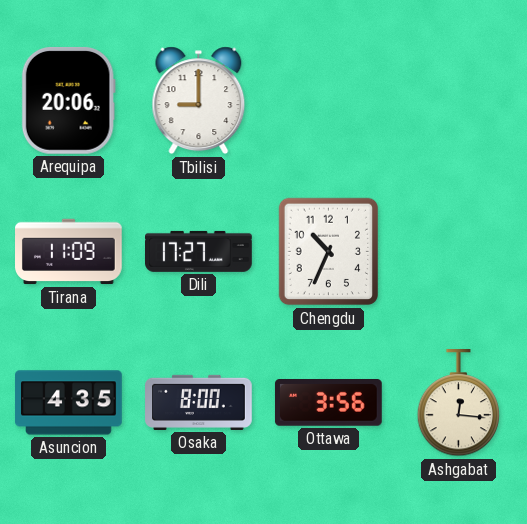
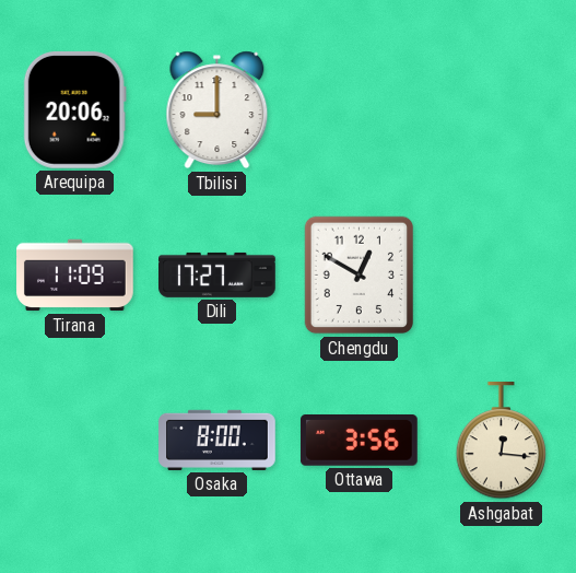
Chengdu: 10:34 -> 12:50
Asuncion: 4:35 -> none
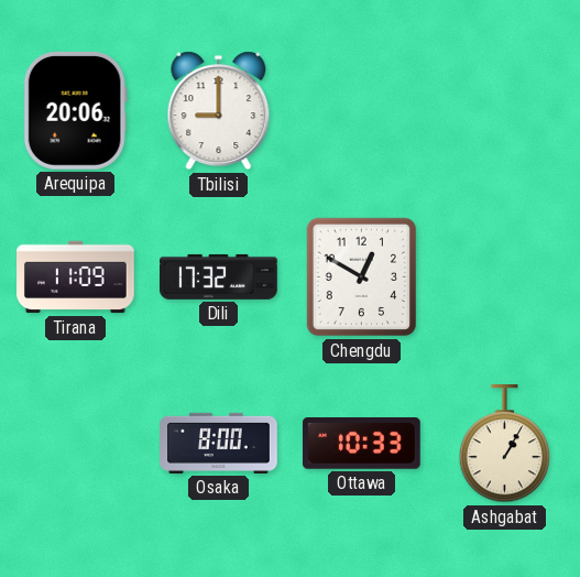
Dili: 17:27 -> 17:32
Ottawa: 3:56 -> 10:33
Ashgabat: 12:16 -> 1:05
